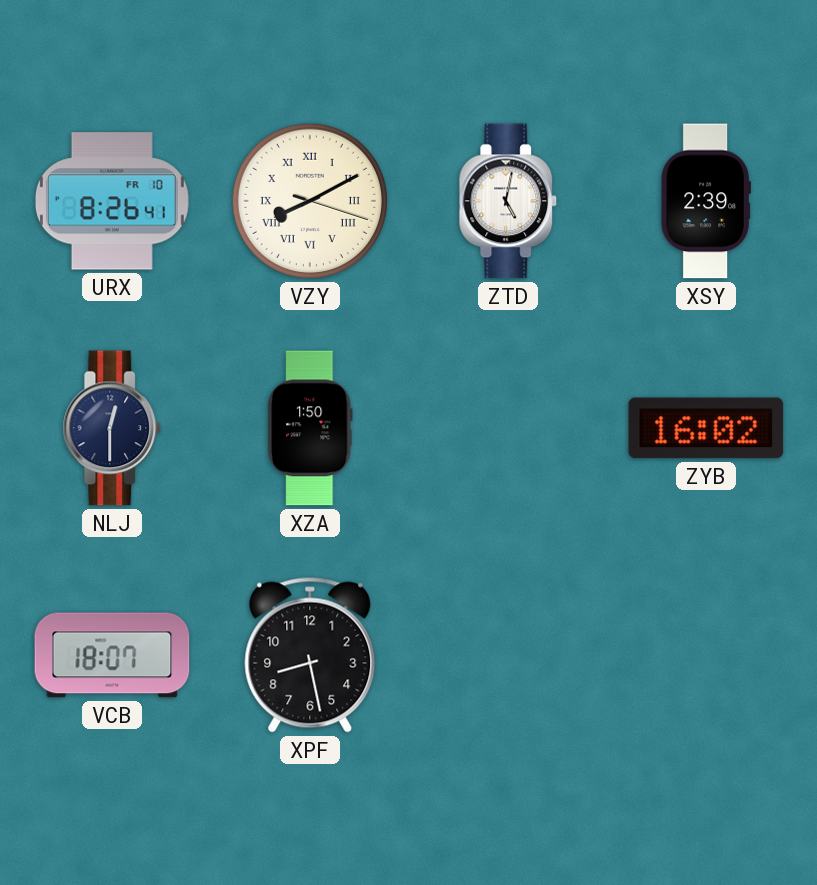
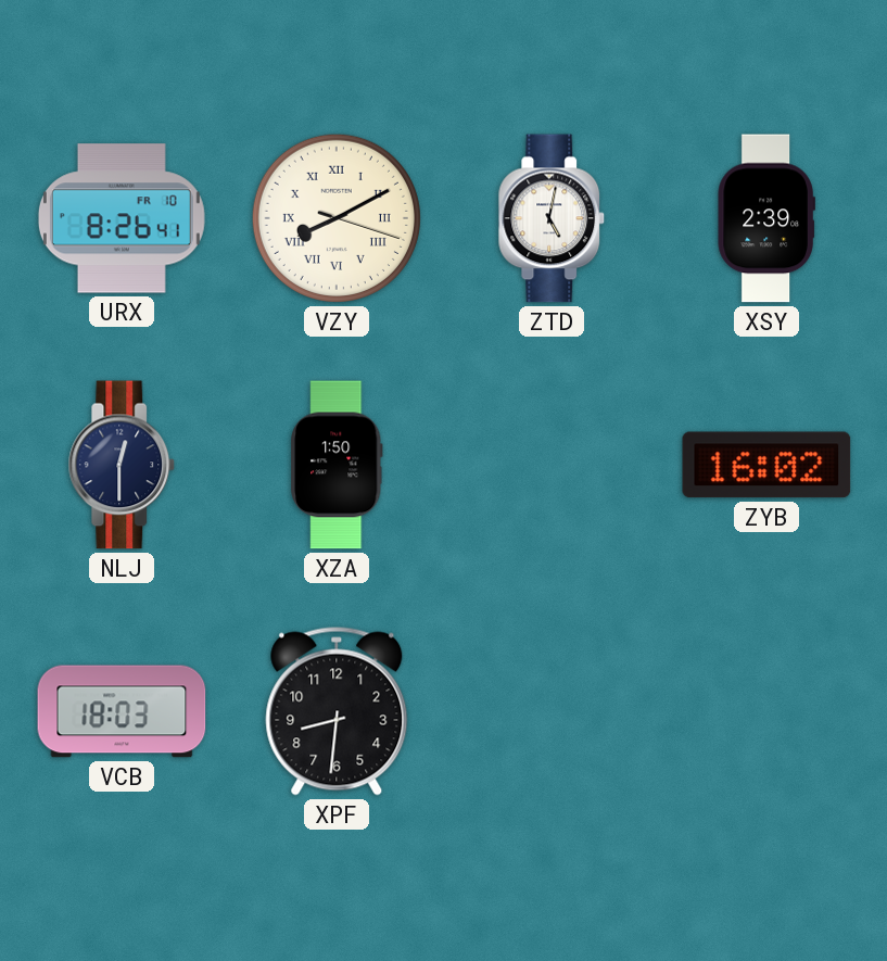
VCB: 18:07 -> 18:03
XPF: 8:28 -> 8:31
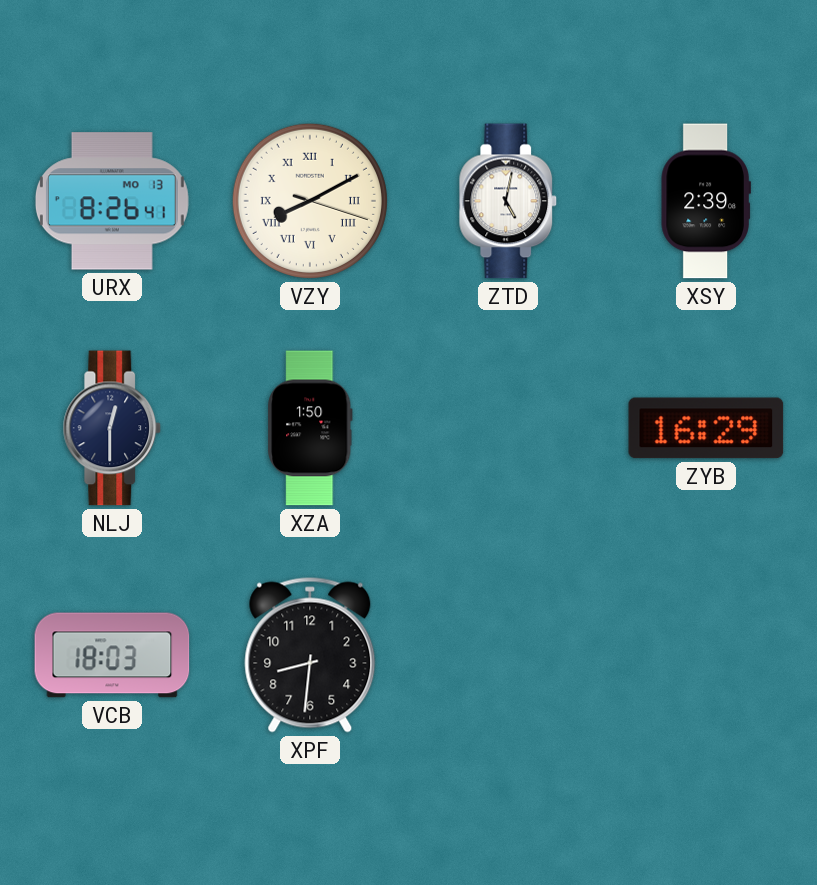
URX date: FR 10 -> MO 13
ZYB: 16:02 -> 16:29
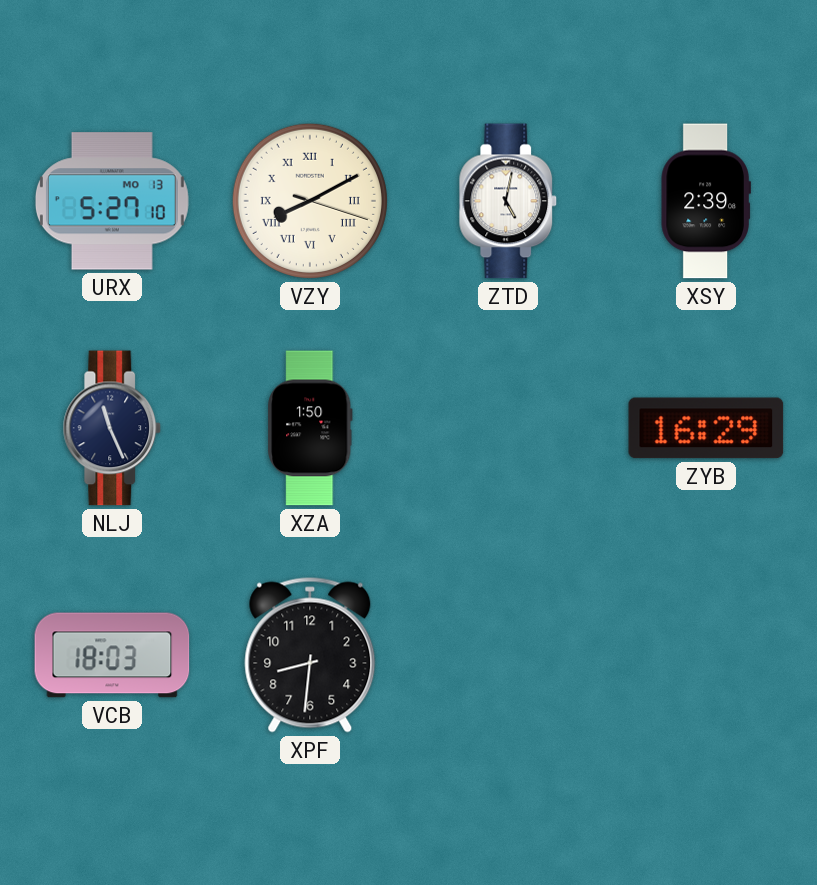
URX: 8:26 -> 5:27
NLJ: 12:30 -> 11:26
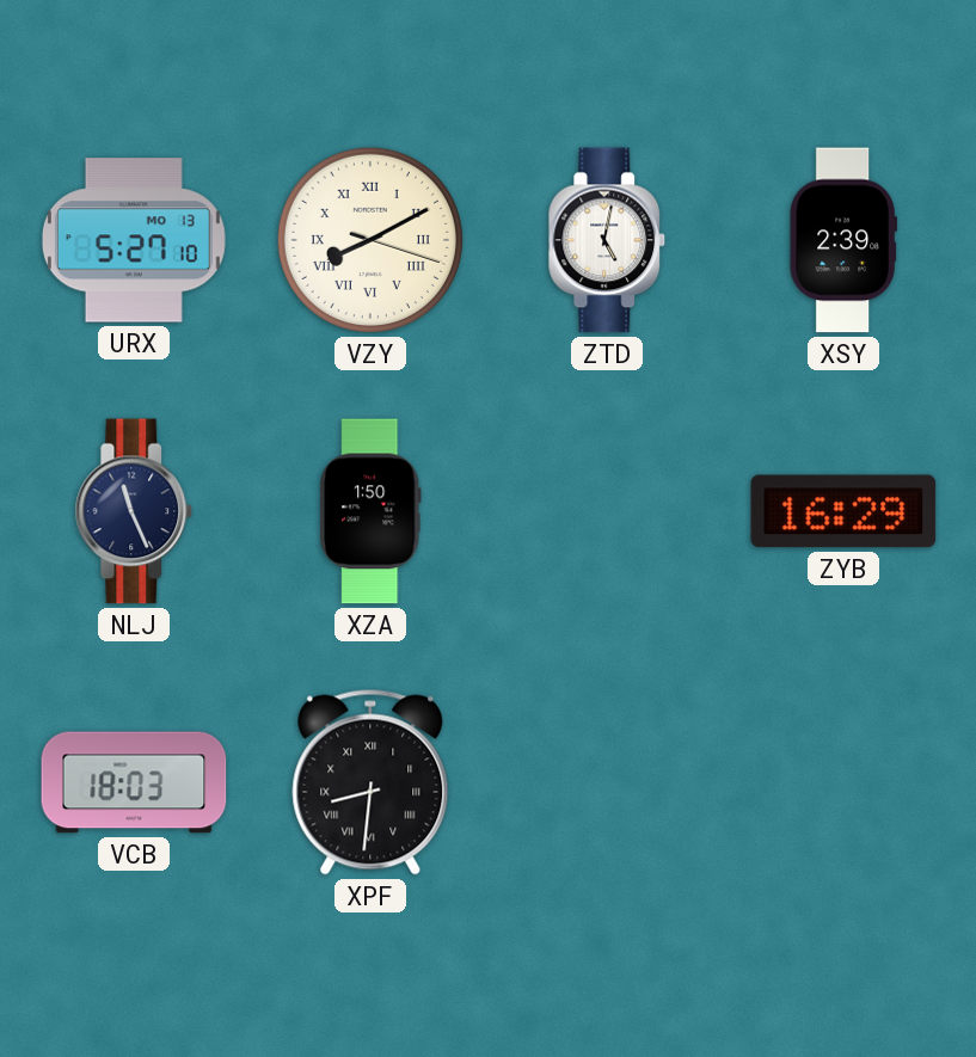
XPF numerals: Arabic -> Roman
